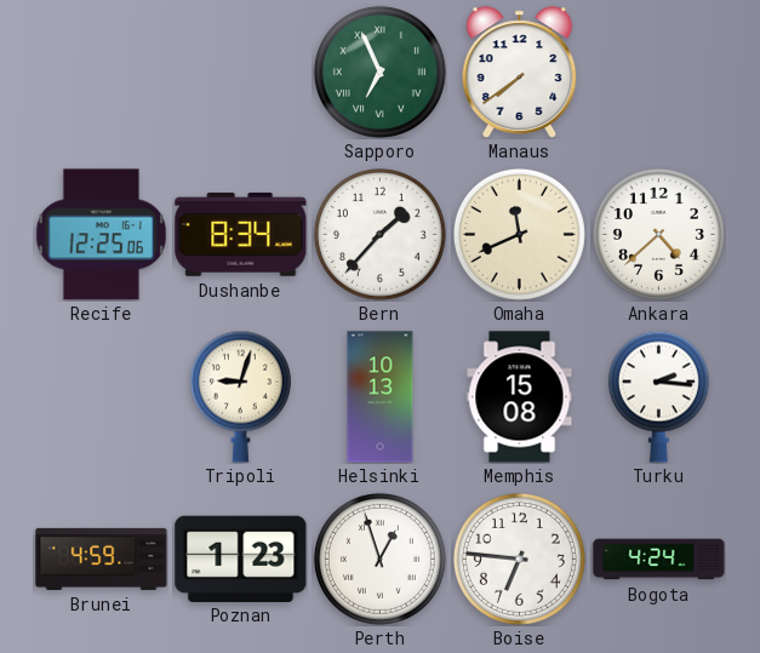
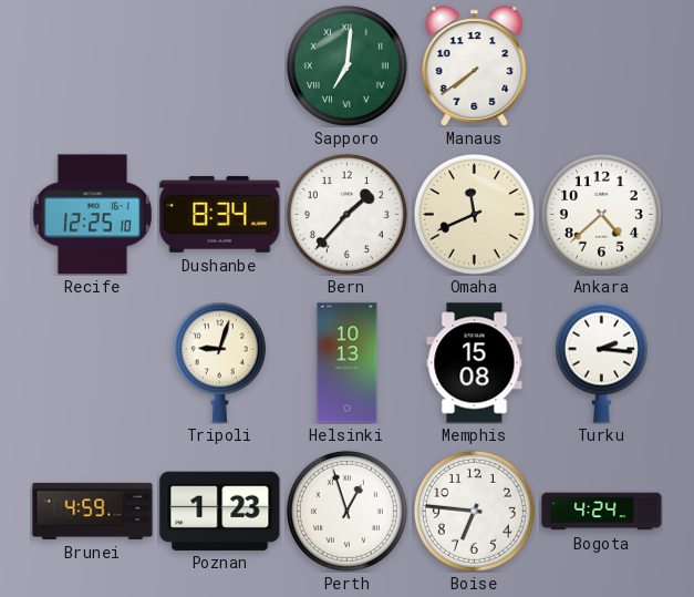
Sapporo: 6:56 -> 7:01
Recife: 12:25:06 -> 12:25:10
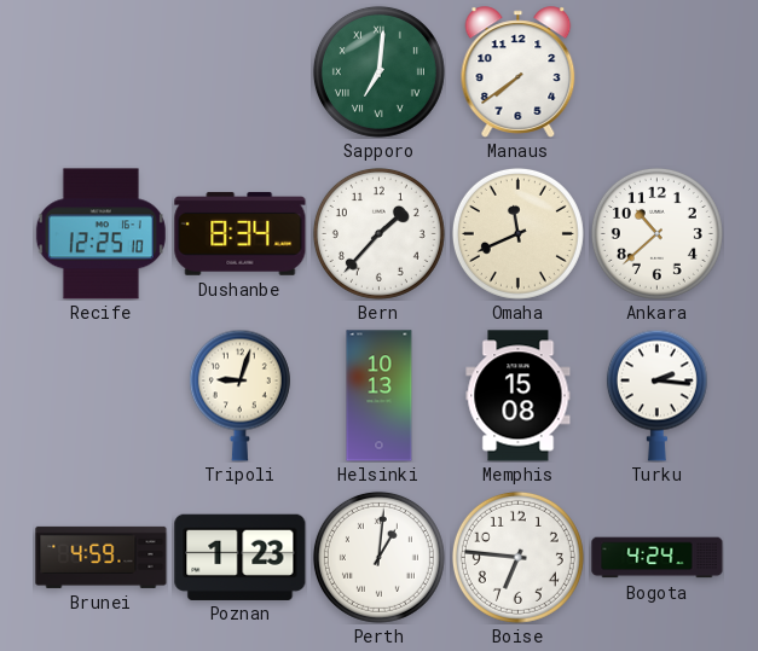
Ankara: 4:38 -> 10:38
Perth: 12:57 -> 1:01
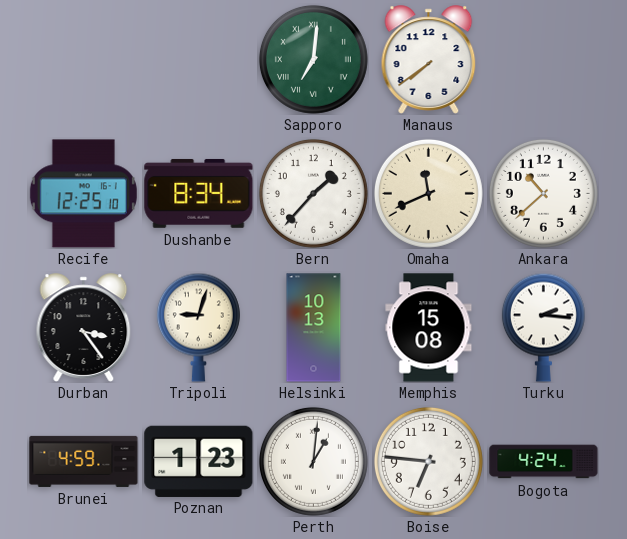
Durban: none -> 3:24
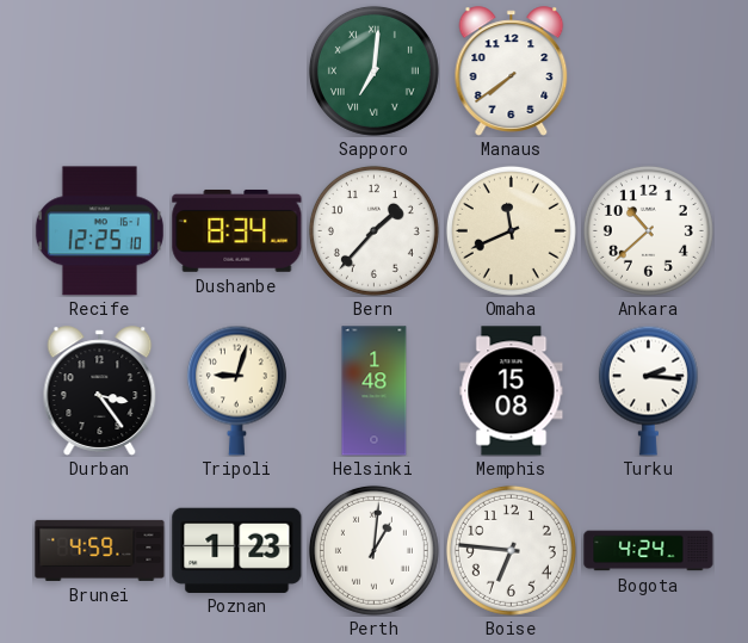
Helsinki: 10:13 -> 1:48
